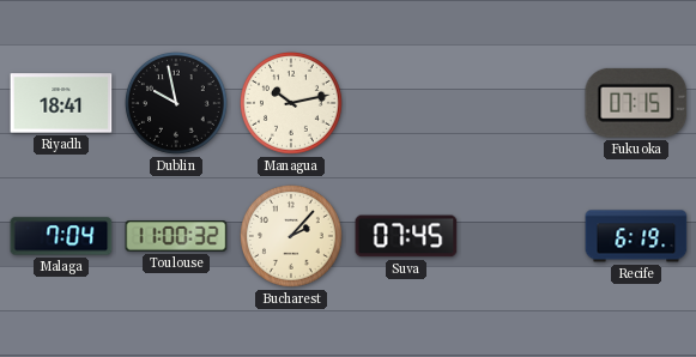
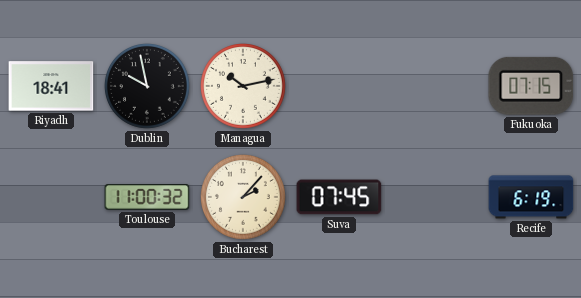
Malaga: 7:04 -> none
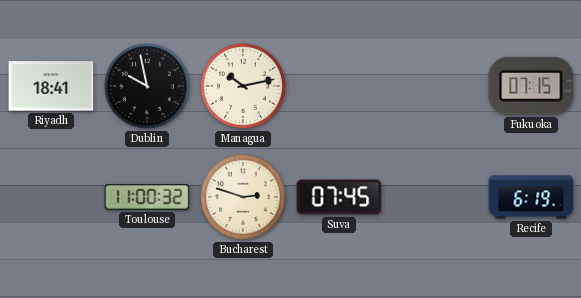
Bucharest: 2:07 -> 2:48
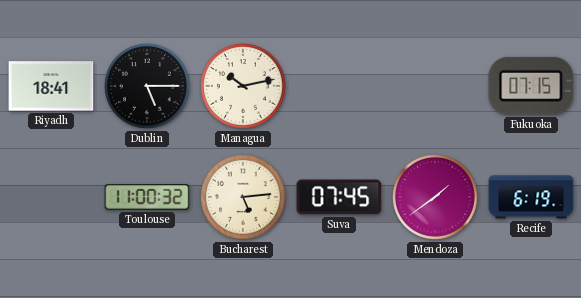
Dublin: 9:58 -> 5:15
Bucharest: 2:48 -> 5:14
Mendoza: none -> 1:39
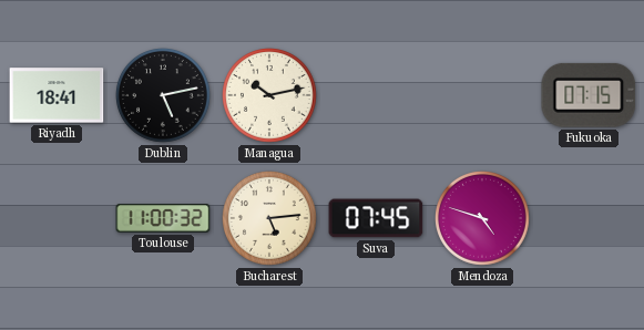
Dublin: 5:15 -> 5:13
Mendoza: 1:39 -> 4:48
Recife: 6:19 -> none
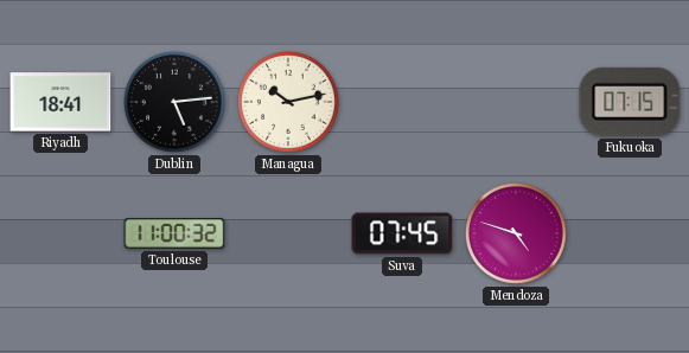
Dublin: 5:13 -> 5:14
Bucharest: 5:14 -> none
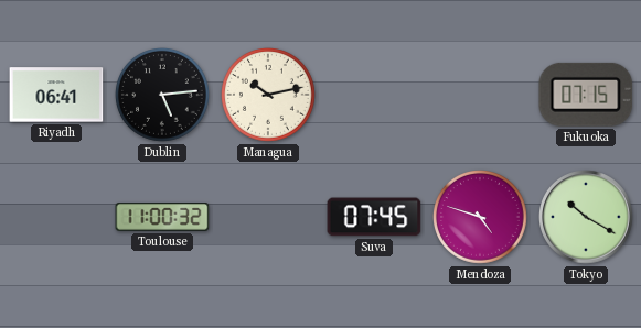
Riyadh: 18:41 -> 06:41
Tokyo: none -> 10:20
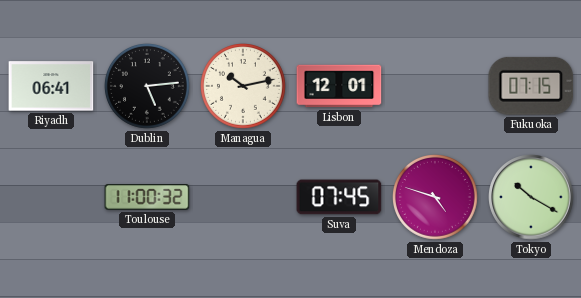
Lisbon: none -> 12:01
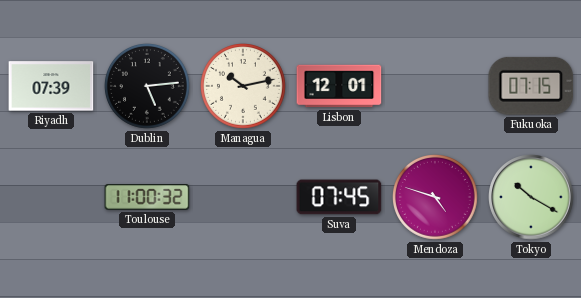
Riyadh: 06:41 -> 07:39
